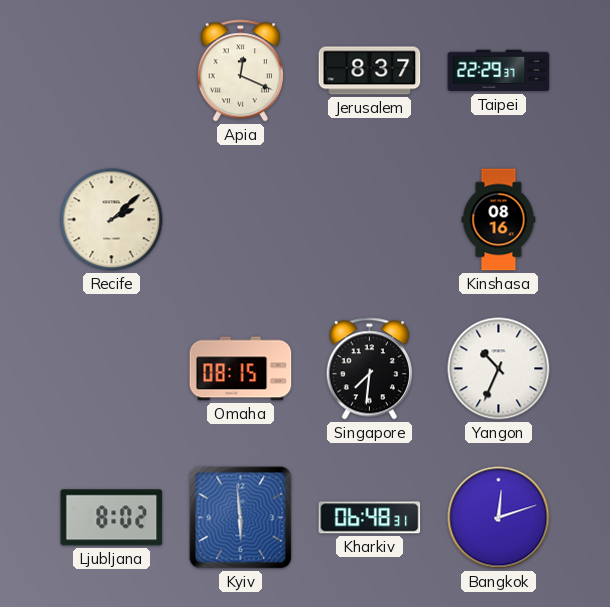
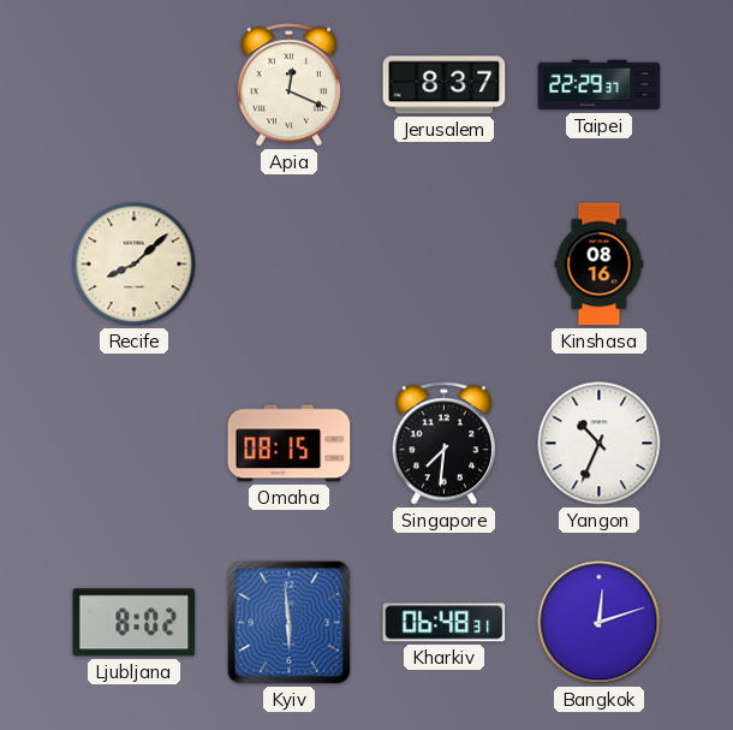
Recife: 2:08 -> 8:08
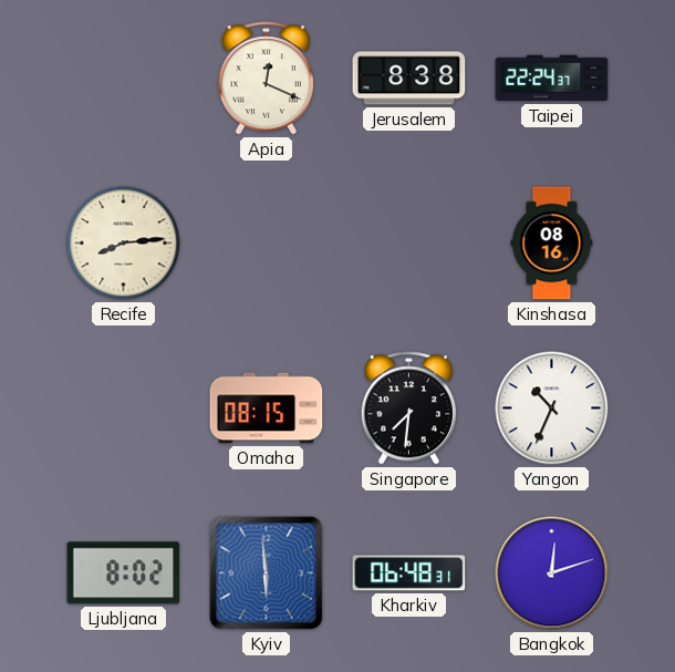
Jerusalem: 8:37 -> 8:38
Taipei: 22:29 -> 22:24
Recife: 8:08 -> 8:14
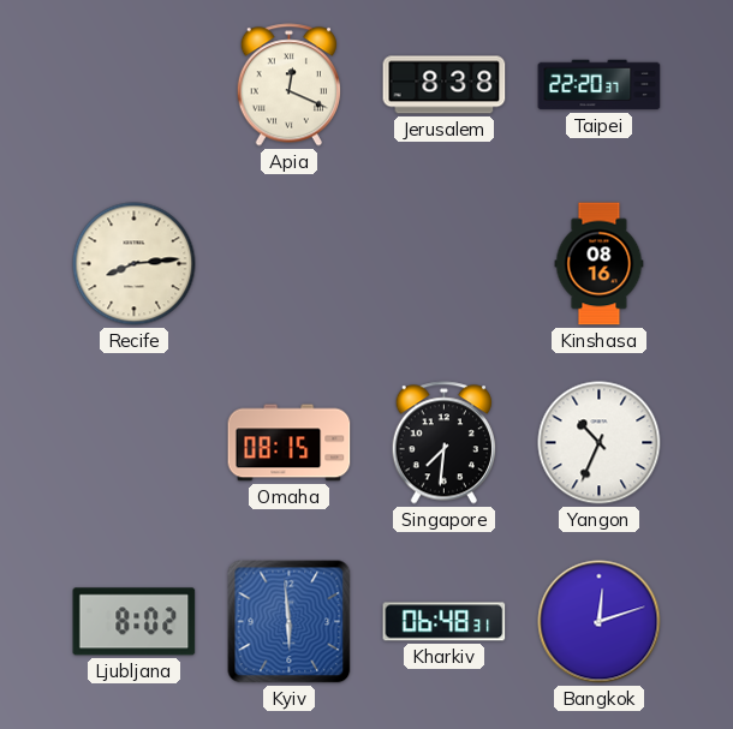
Taipei: 22:24 -> 22:20
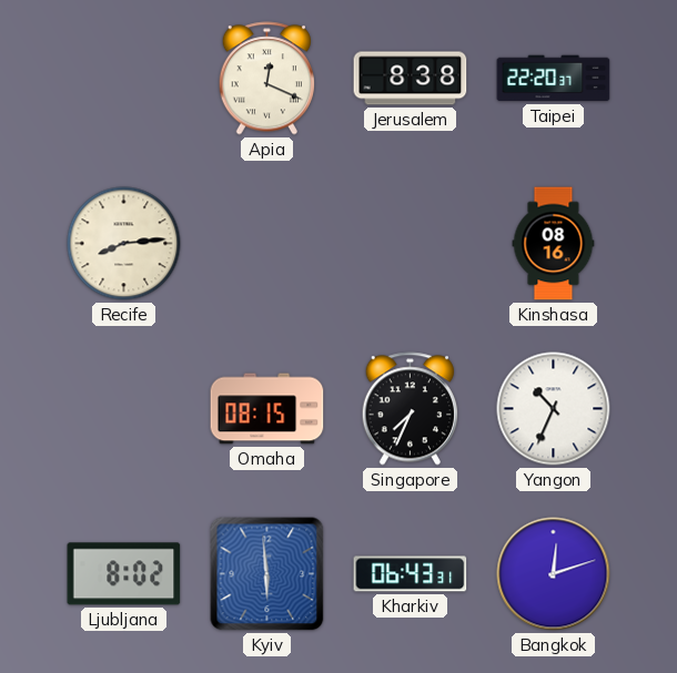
Singapore: 7:31 -> 7:34
Kharkiv: 06:48 -> 06:43
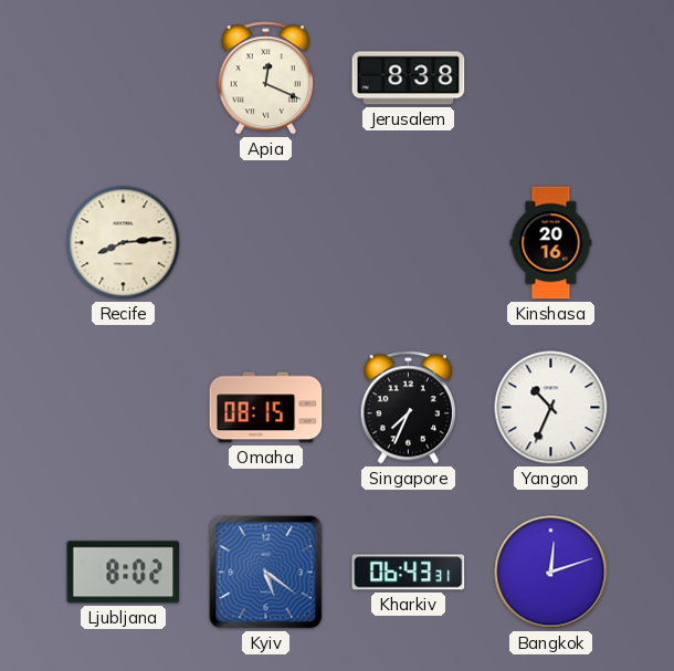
Taipei: 22:20 -> none
Kinshasa: 08:16 -> 20:16
Kyiv: 5:59 -> 5:21
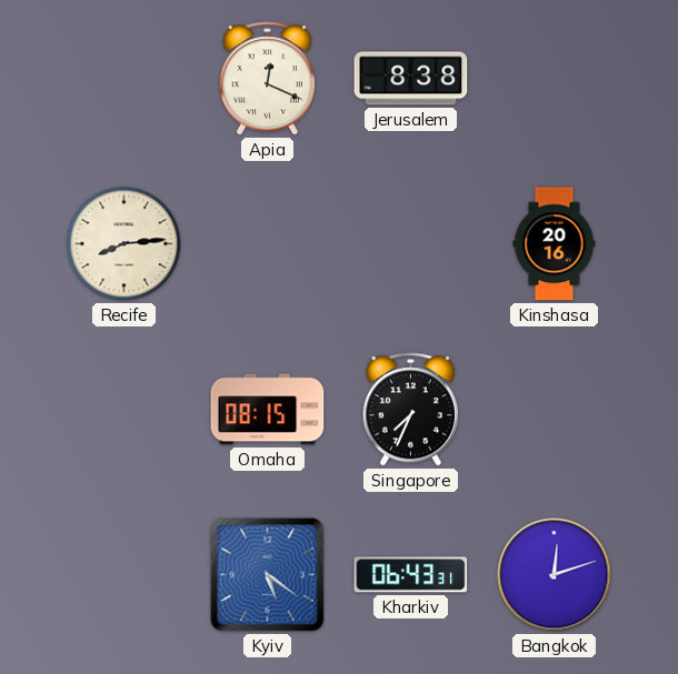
Yangon: 10:34 -> none
Ljubljana: 8:02 -> none
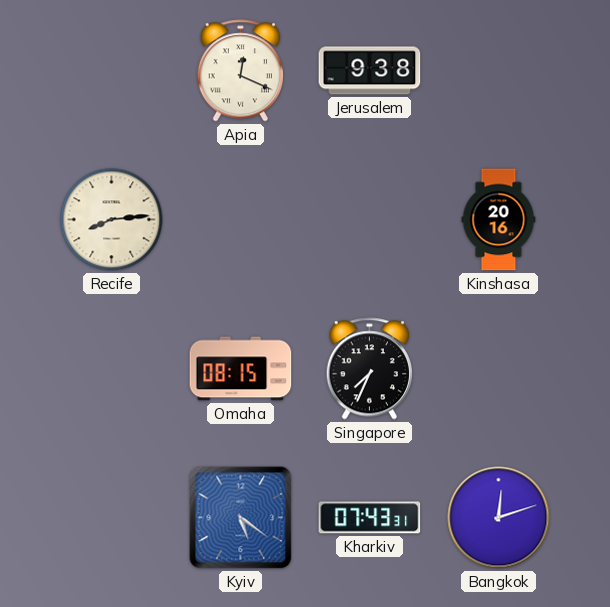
Jerusalem: 8:38 -> 9:38
Kharkiv: 06:43 -> 07:43
